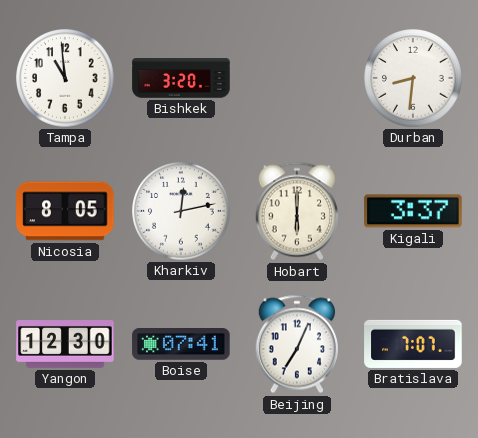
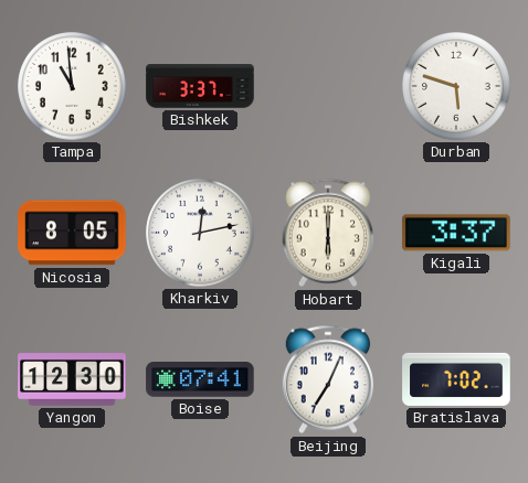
Bishkek: 3:20 -> 3:37
Durban: 8:31 -> 5:48
Bratislava: 7:07 -> 7:02
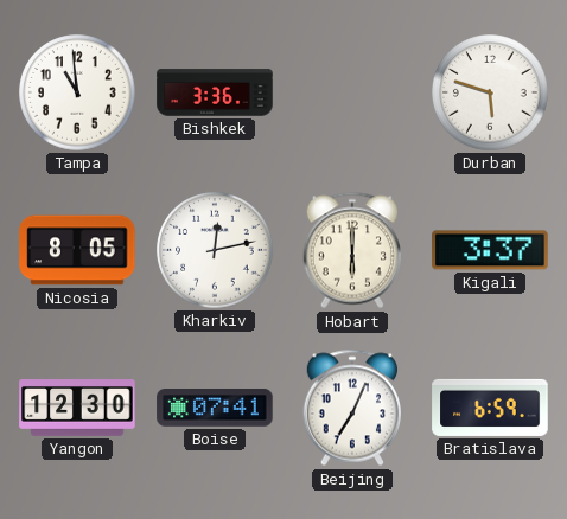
Bishkek: 3:37 -> 3:36
Bratislava: 7:02 -> 6:59
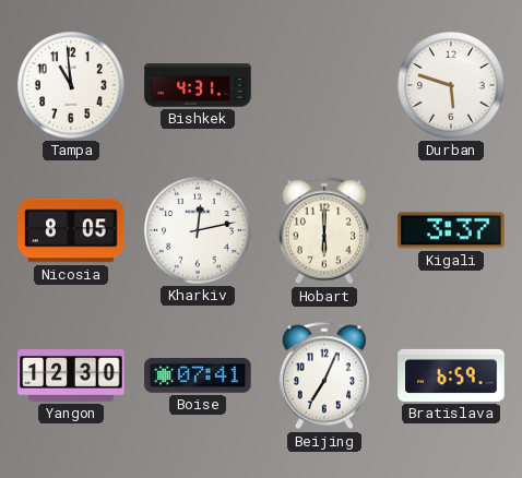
Bishkek: 3:36 -> 4:31
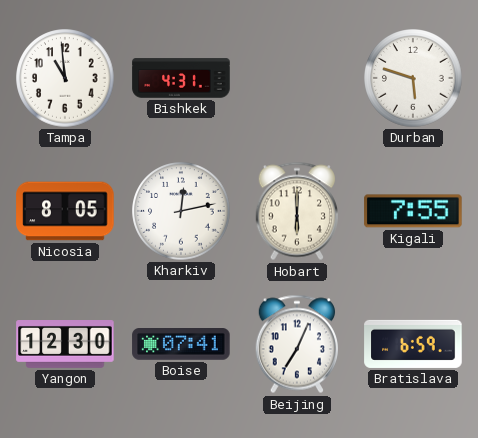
Kigali: 3:37 -> 7:55
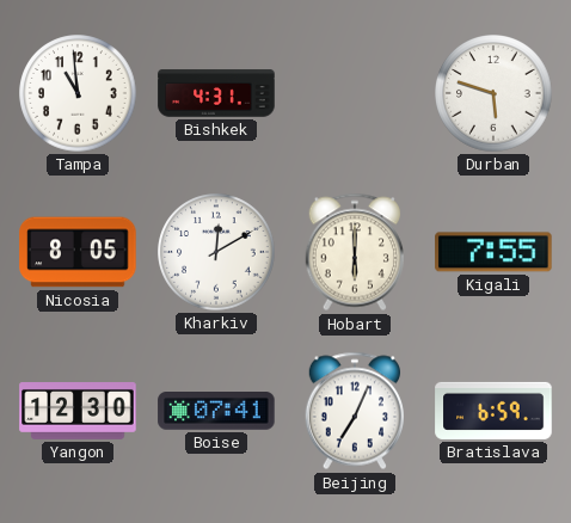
Kharkiv: 12:13 -> 12:10
